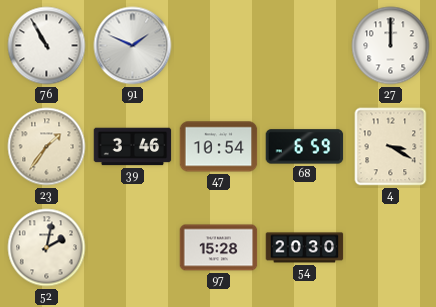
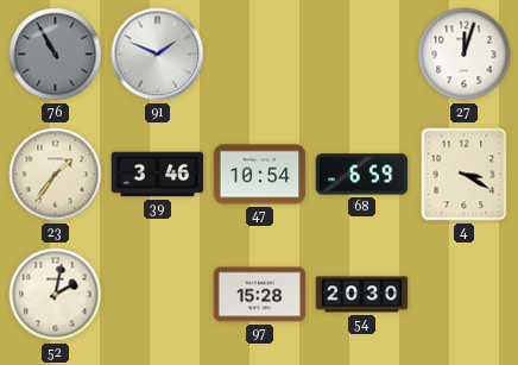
76 dial: white -> grey
27: 12:00 -> 12:03
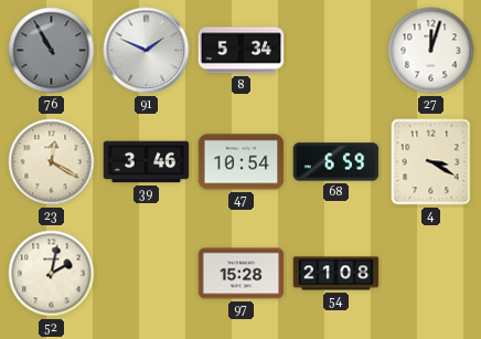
8: none -> 5:34
23: 1:36 -> 12:20
54: 20:30 -> 21:08
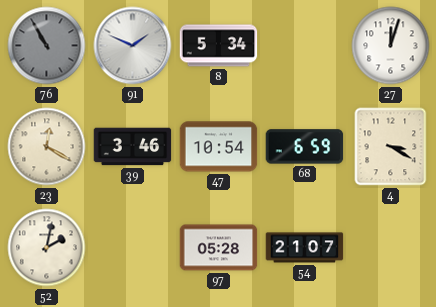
97: 15:28 -> 05:28
54: 21:08 -> 21:07
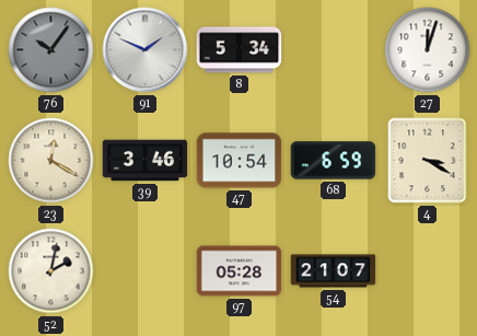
76: 10:55 -> 10:06
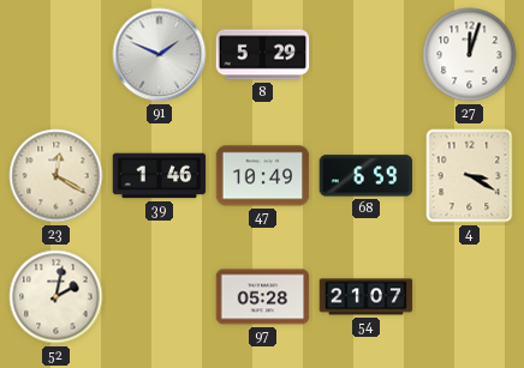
76: 10:06 -> none
8: 5:34 -> 5:29
39: 3:46 -> 1:46
47: 10:54 -> 10:49
